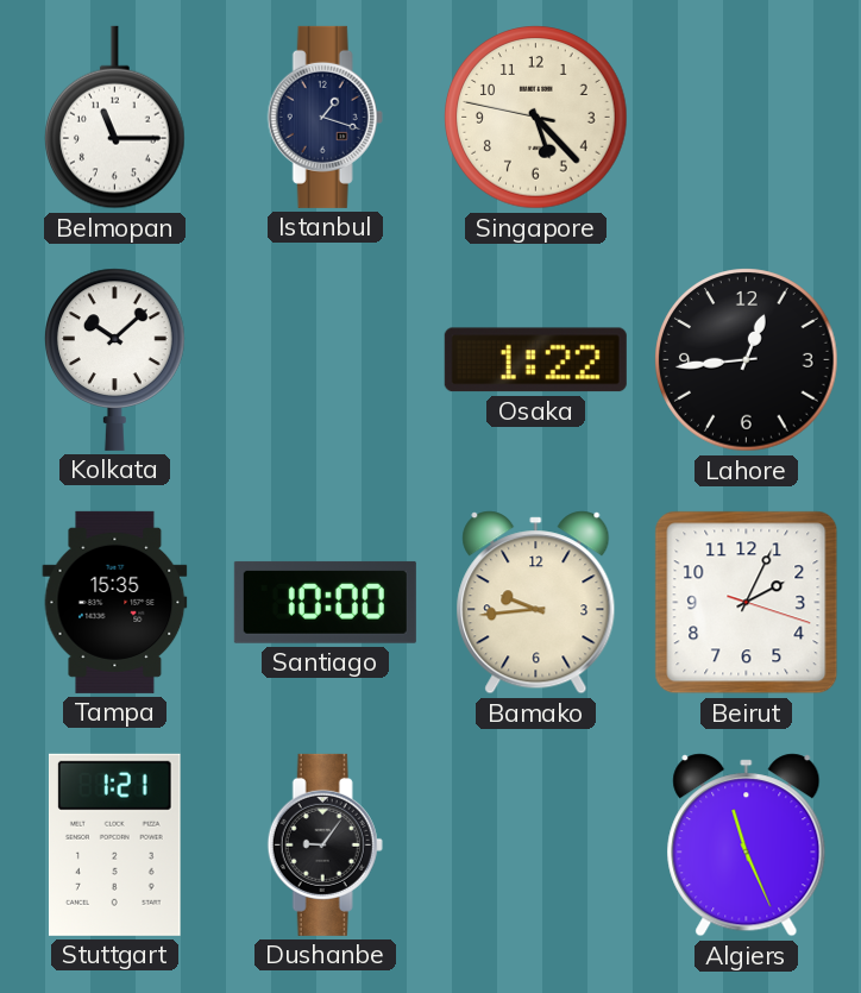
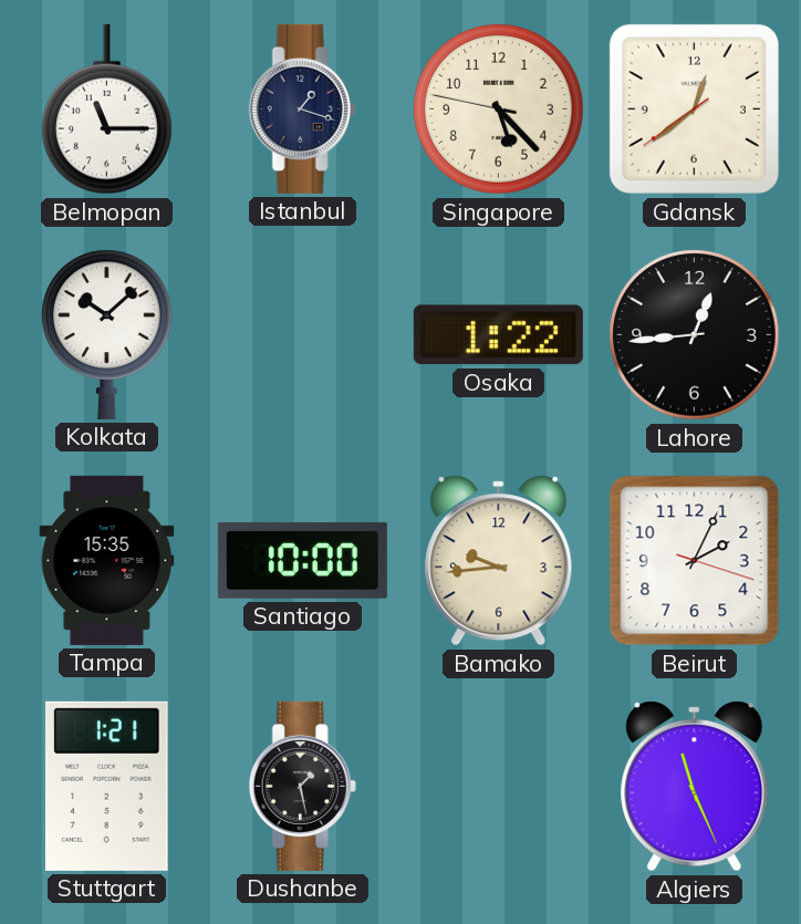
Gdansk: none -> 12:38
Dushanbe: 9:06 -> 1:28
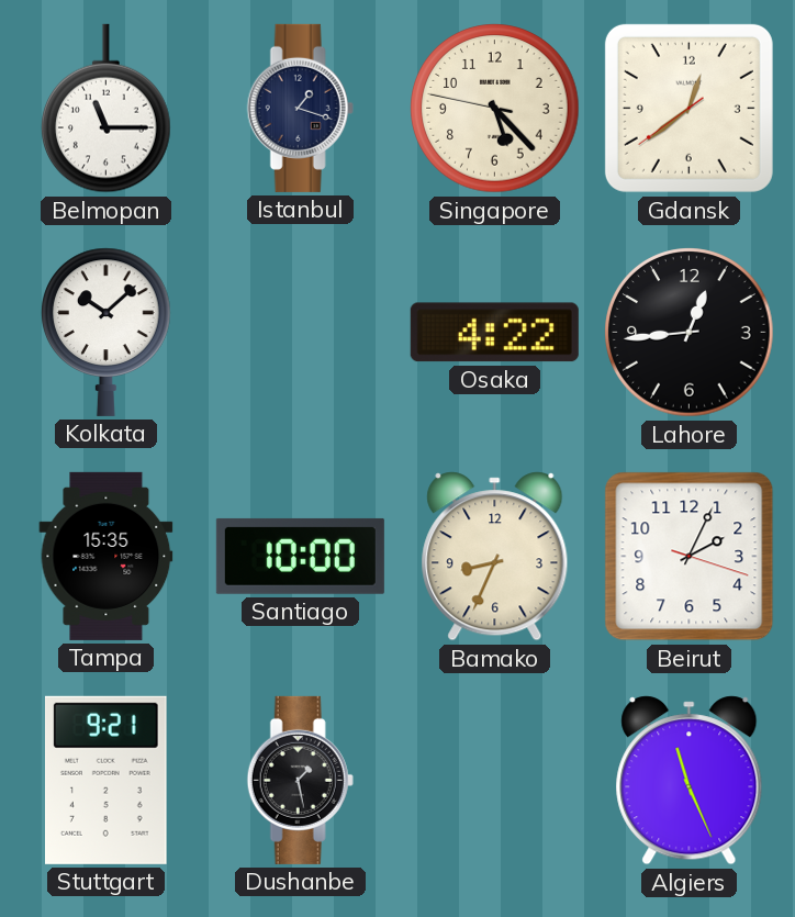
Osaka: 1:22 -> 4:22
Bamako: 9:44 -> 8:34
Stuttgart: 1:21 -> 9:21
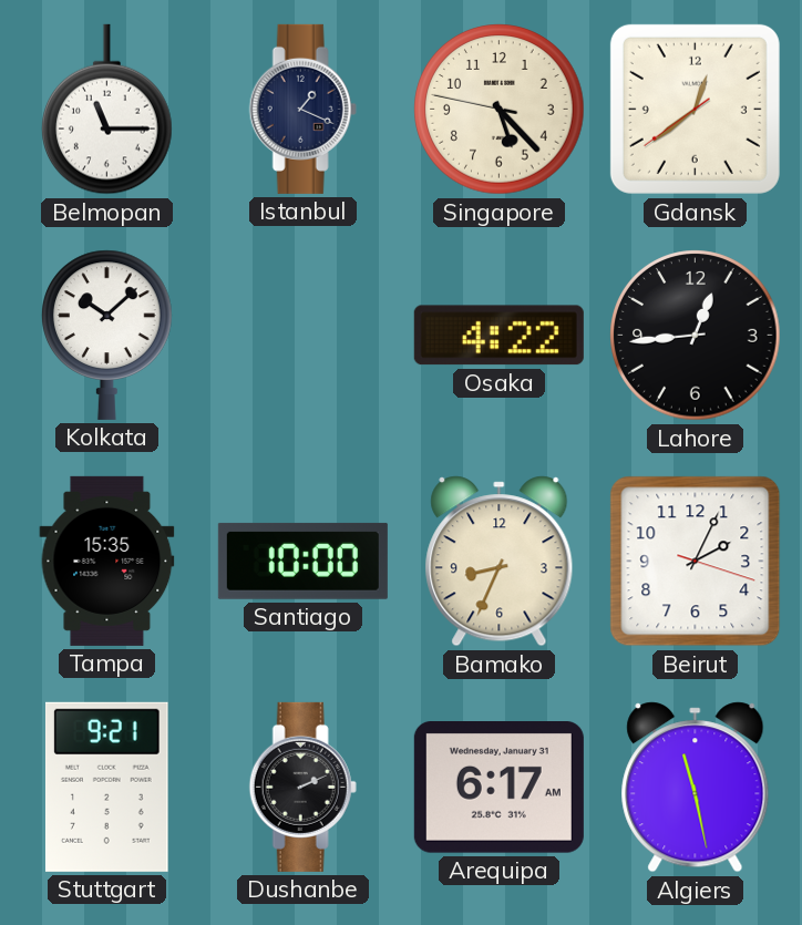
Istanbul: 1:18 -> 1:19
Dushanbe: 1:28 -> 2:11
Arequipa: none -> 6:17
Algiers: 11:26 -> 11:28
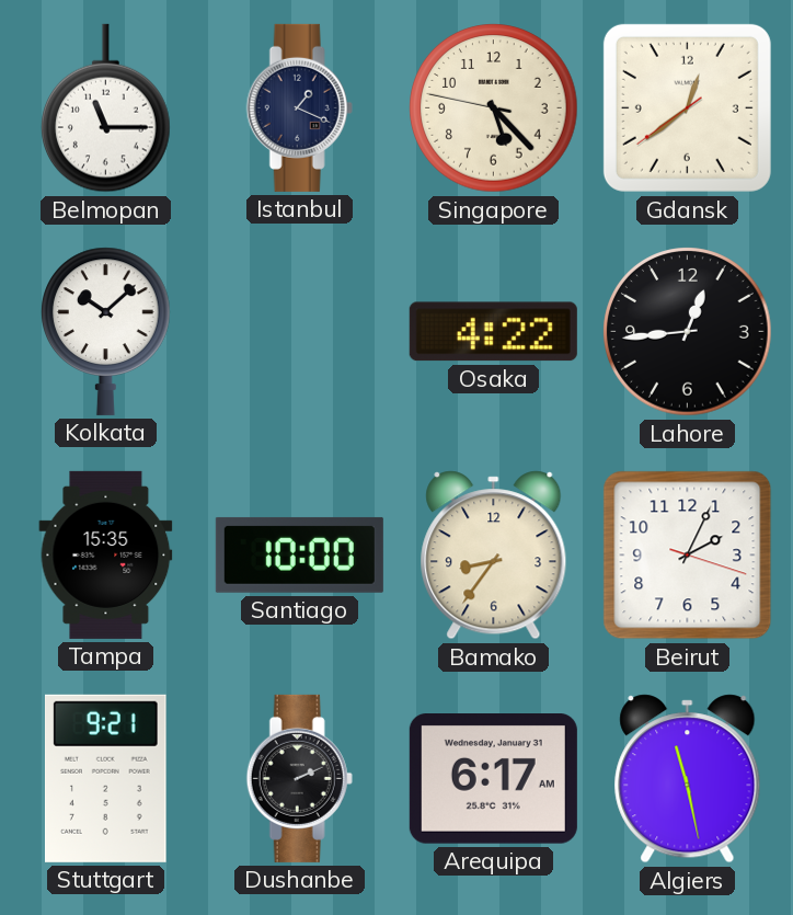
Bamako: 8:34 -> 8:36
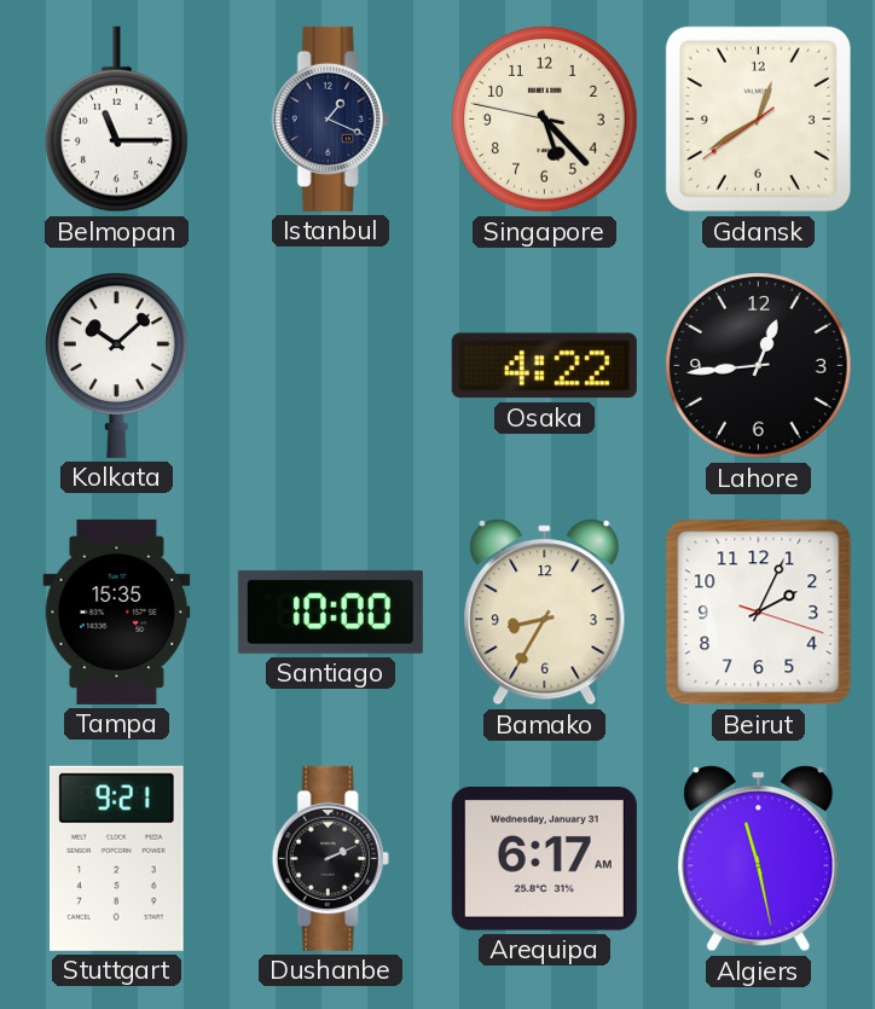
Gdansk: 12:38 -> 12:39
Bamako: 8:36 -> 8:35
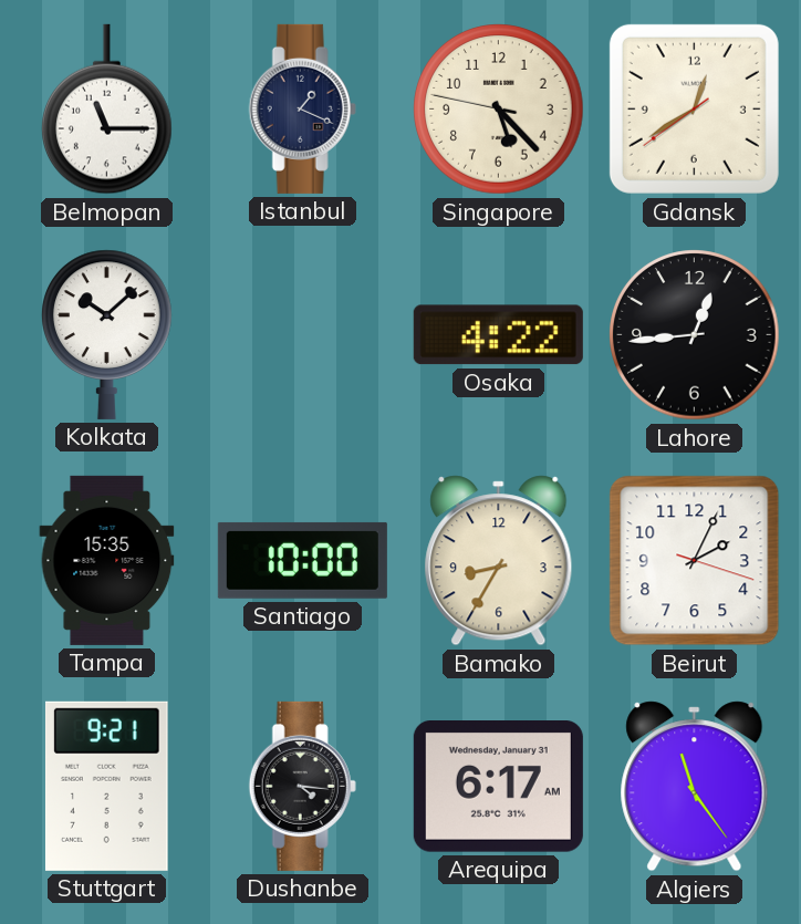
Dushanbe: 2:11 -> 4:16
Algiers: 11:28 -> 11:24
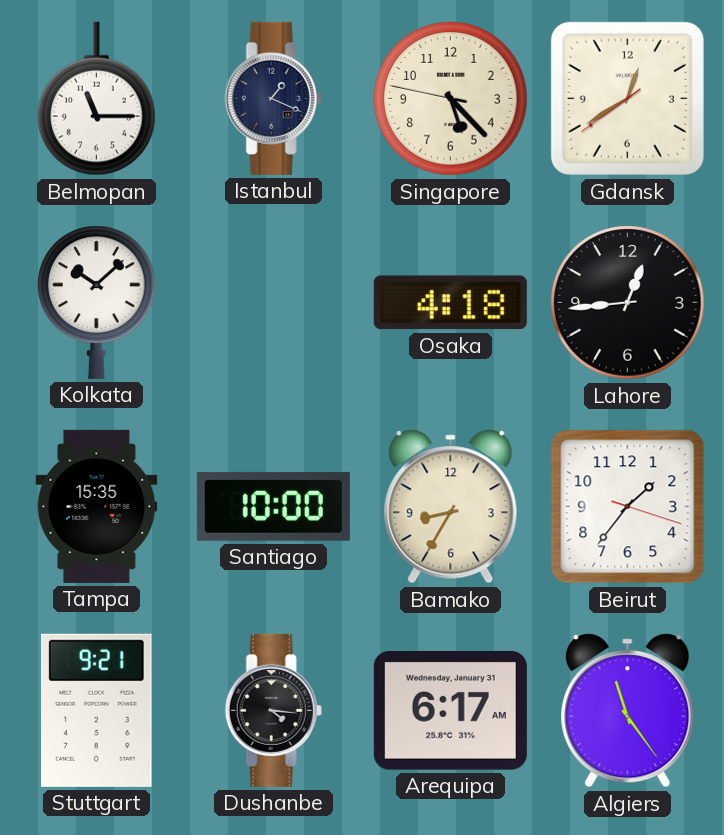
Osaka: 4:22 -> 4:18
Beirut: 2:04 -> 1:36
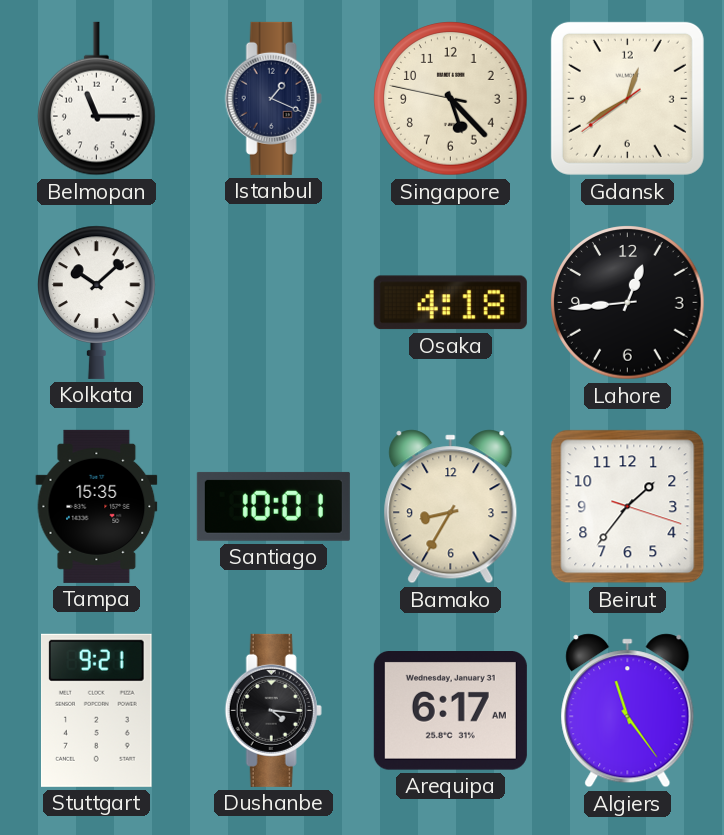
Santiago: 10:00 -> 10:01
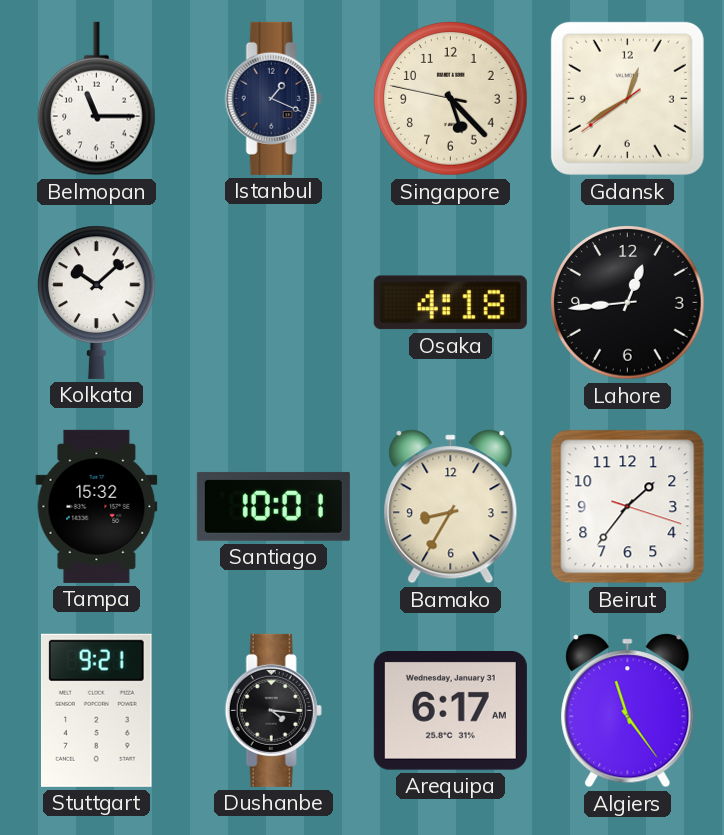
Tampa: 15:35 -> 15:32
